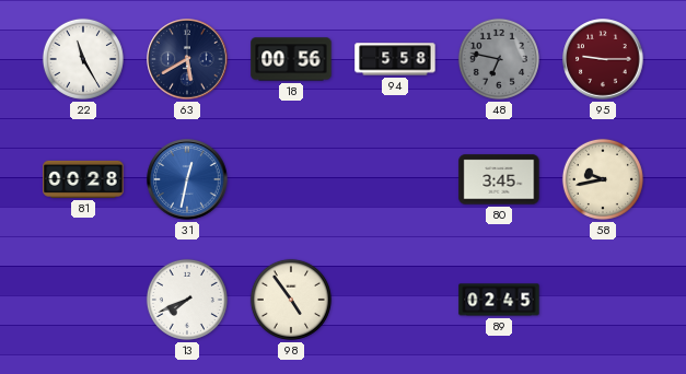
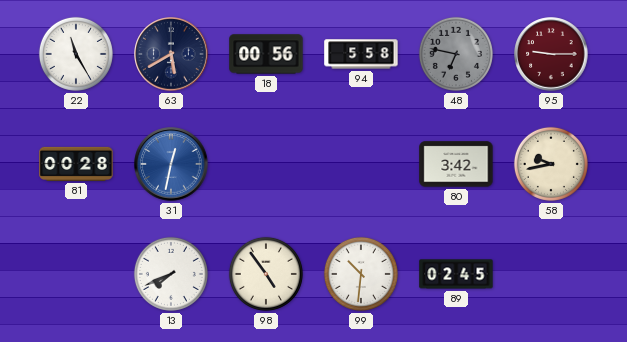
80: 3:45 -> 3:42
99: none -> 10:31
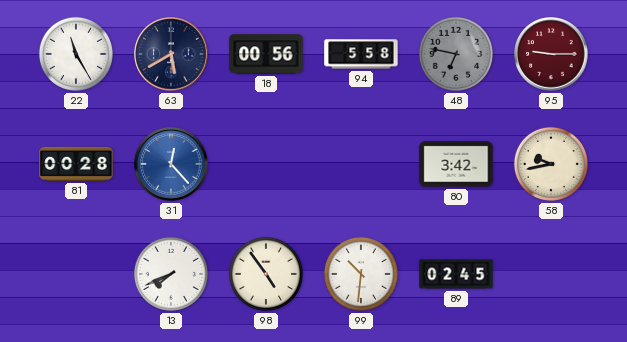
31: 12:32 -> 12:23
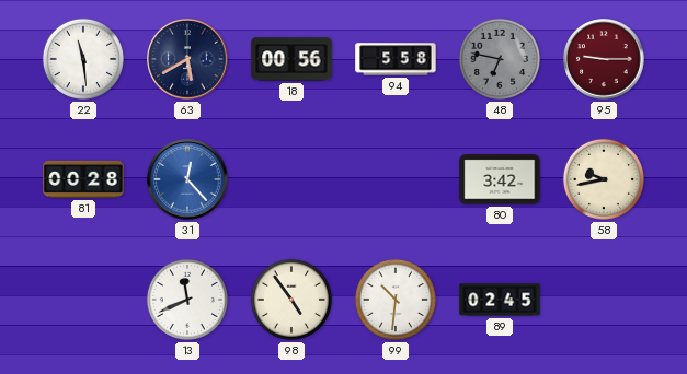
22: 11:25 -> 11:29
13: 7:41 -> 11:41
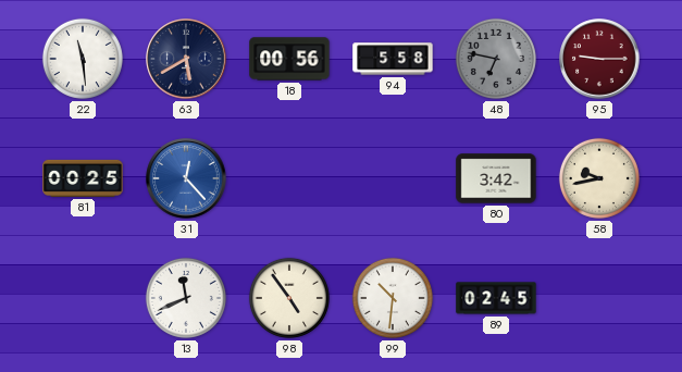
81: 00:28 -> 00:25
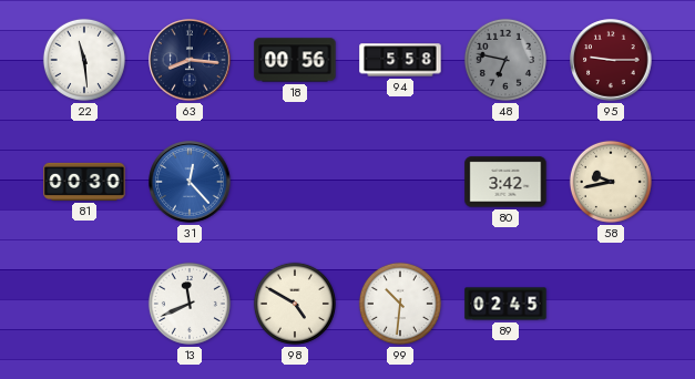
63: 5:40 -> 8:16
81: 00:25 -> 00:30
98: 4:54 -> 4:50
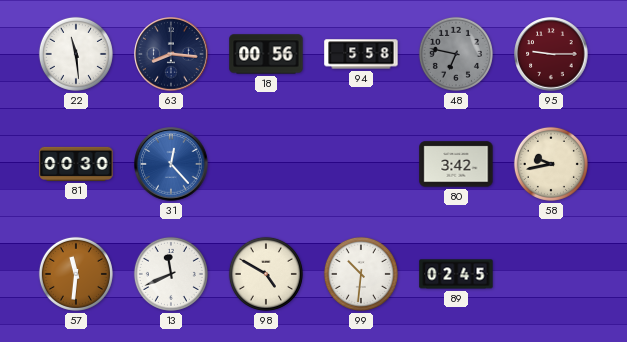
57: none -> 11:31
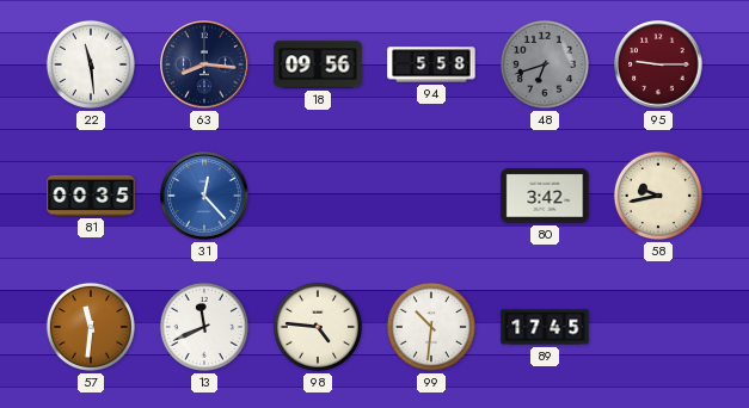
18: 00:56 -> 09:56
48: 6:47 -> 6:42
81: 00:30 -> 00:35
98: 4:50 -> 4:46
89: 02:45 -> 17:45
